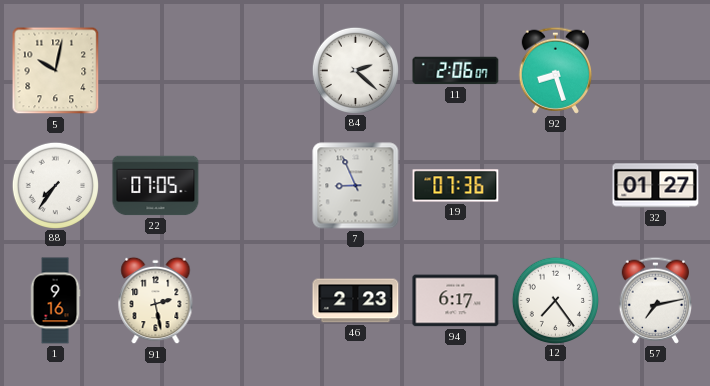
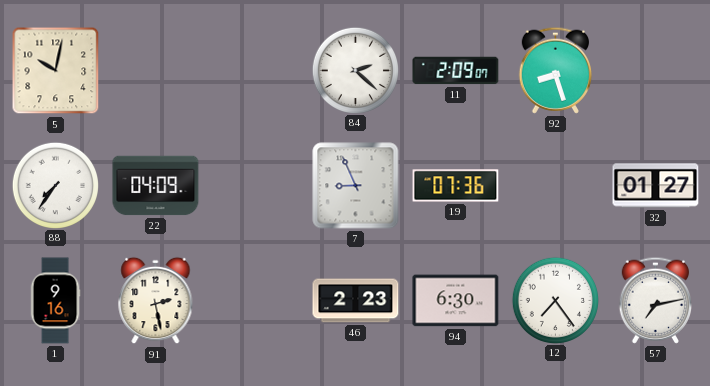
11: 2:06 -> 2:09
22: 07:05 -> 04:09
94: 6:17 -> 6:30
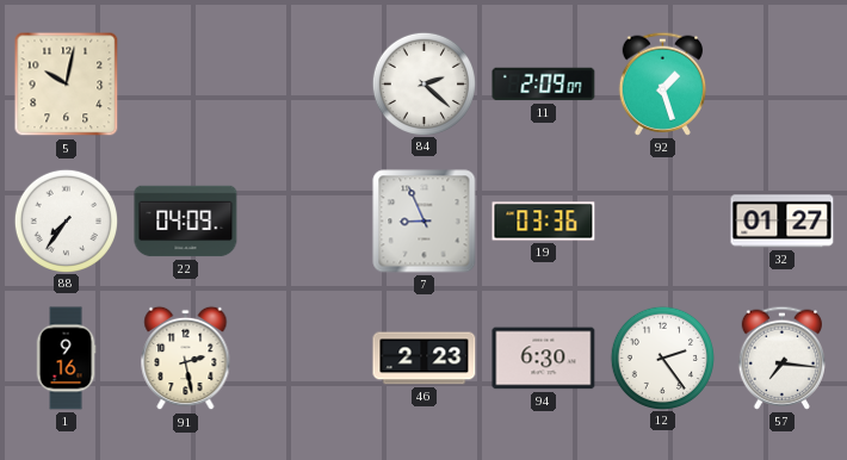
92: 8:27 -> 1:27
19: 07:36 -> 03:36
12: 7:24 -> 2:24
57: 7:13 -> 7:16
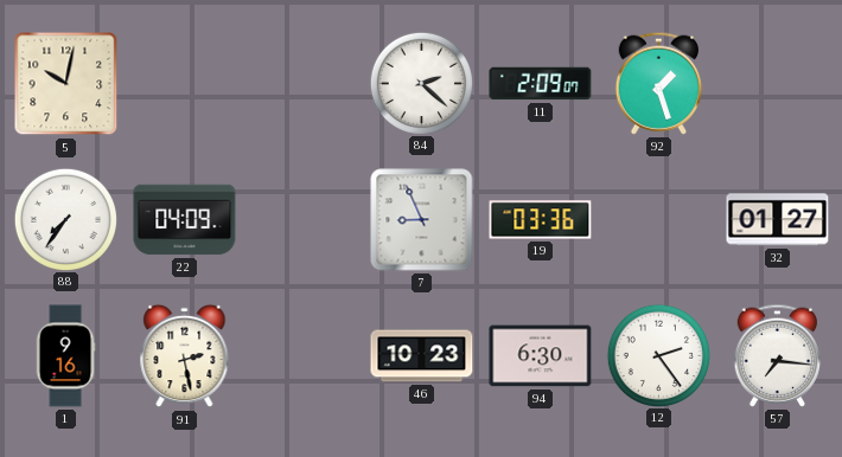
46: 2:23 -> 10:23
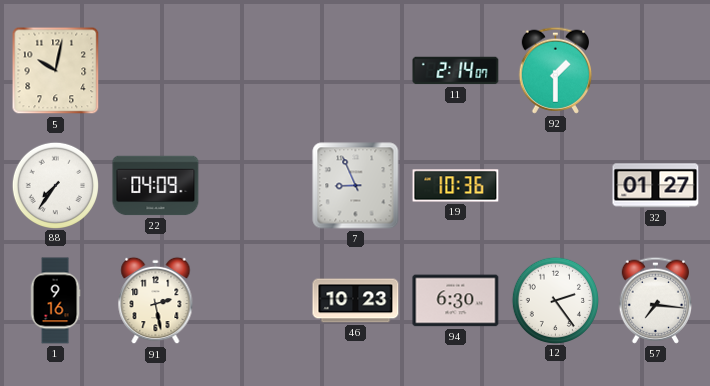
84: 2:22 -> none
11: 2:09 -> 2:14
92: 1:27 -> 1:30
19: 03:36 -> 10:36
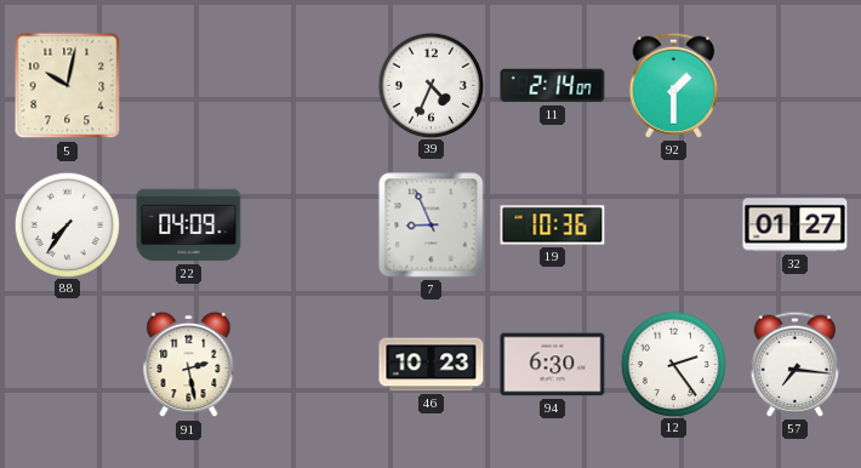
39: none -> 4:34
1: 9:16 -> none
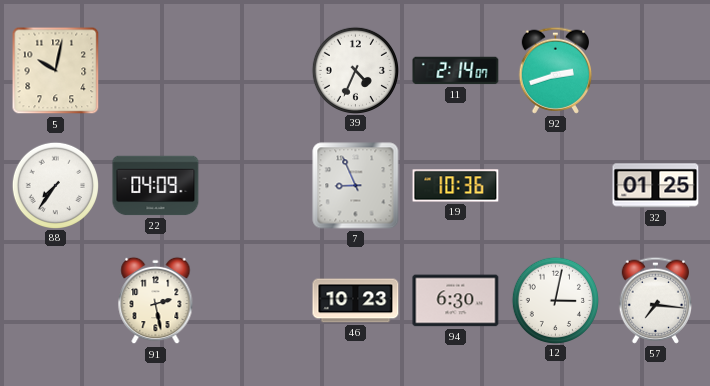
92: 1:30 -> 2:42
32: 01:27 -> 01:25
12: 2:24 -> 3:02
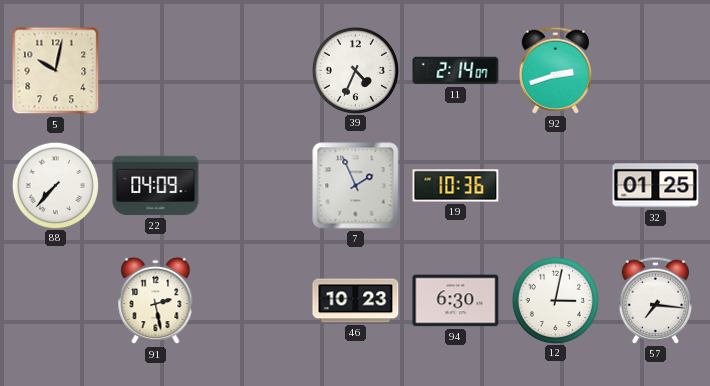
88: 7:36 -> 7:37
7: 8:56 -> 1:56
